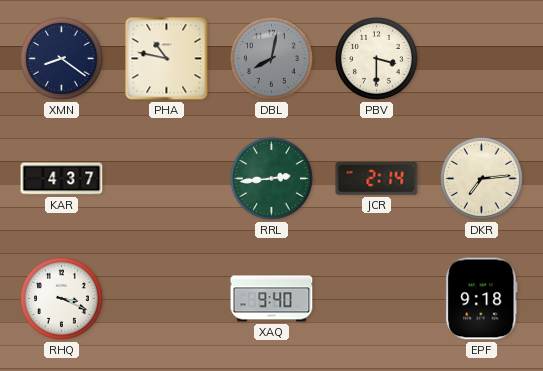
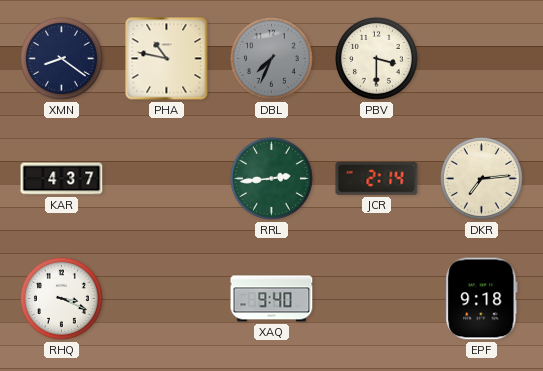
DBL: 8:02 -> 7:34
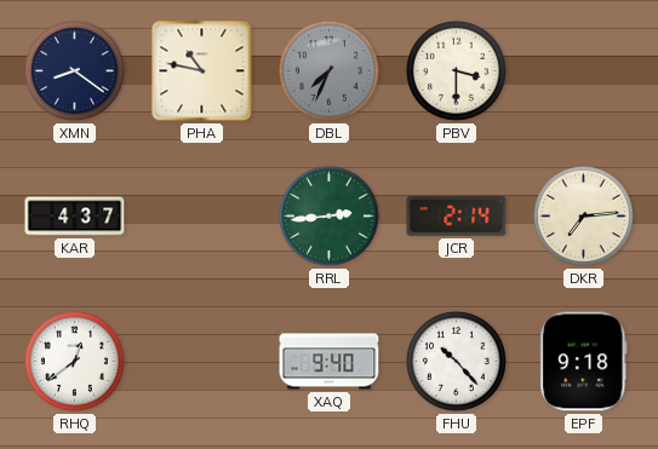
RHQ: 3:19 -> 12:39
FHU: none -> 10:23
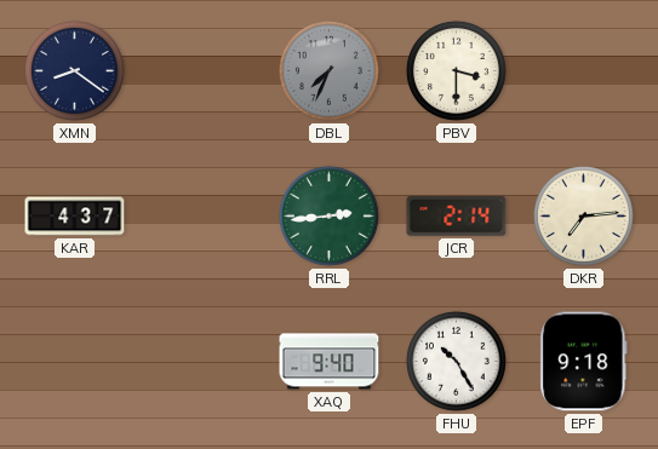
PHA: 10:47 -> none
RHQ: 12:39 -> none
FHU: 10:23 -> 10:25
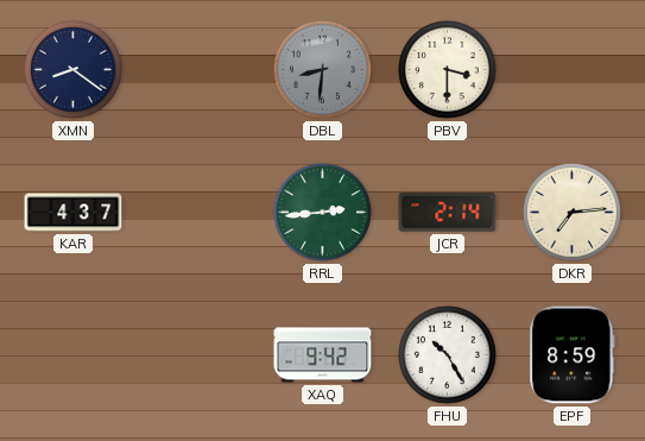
DBL: 7:34 -> 8:31
XAQ: 9:40 -> 9:42
EPF: 9:18 -> 8:59
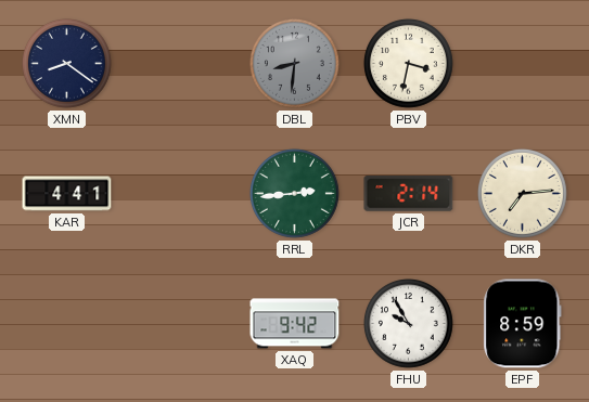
PBV: 3:30 -> 3:32
KAR: 4:37 -> 4:41
FHU: 10:25 -> 9:55
